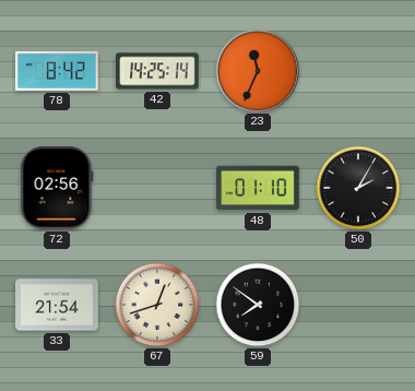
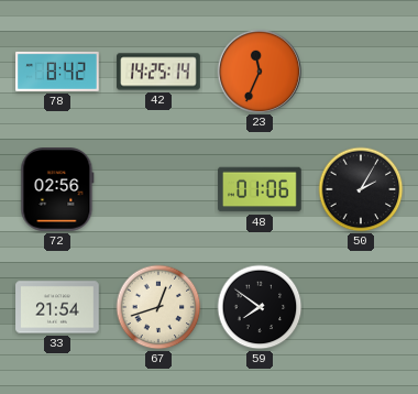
48: 01:10 -> 01:06
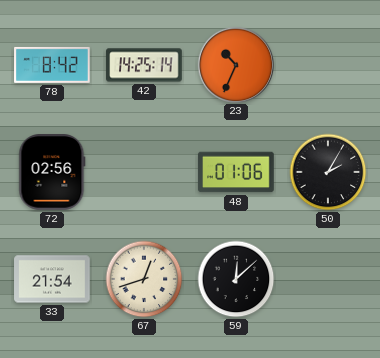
23: 11:34 -> 10:34
59: 7:51 -> 12:08
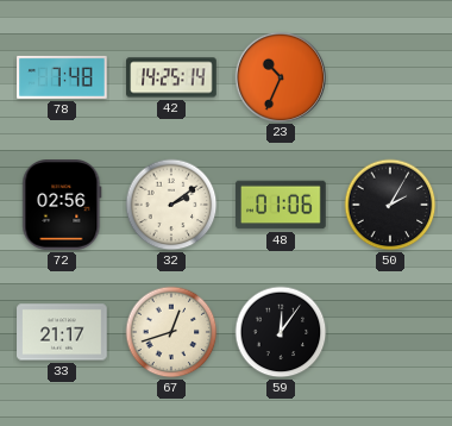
78: 8:42 -> 7:48
32: none -> 2:09
33: 21:54 -> 21:17
59: 12:08 -> 12:06
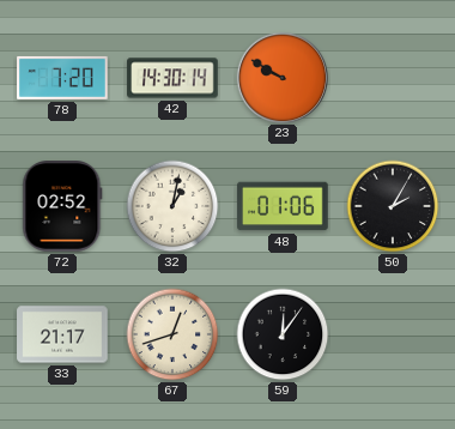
78: 7:48 -> 7:20
42: 14:25 -> 14:30
23: 10:34 -> 9:50
72: 02:56 -> 02:52
32: 2:09 -> 1:02
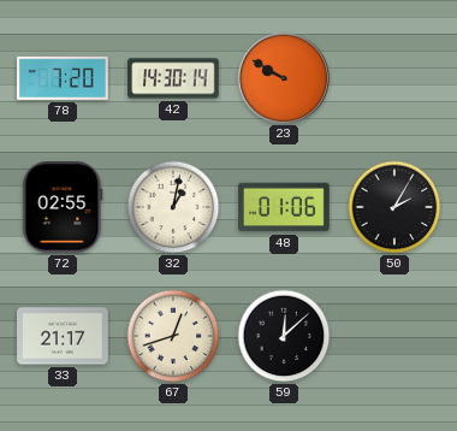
72: 02:52 -> 02:55
59: 12:06 -> 12:08
